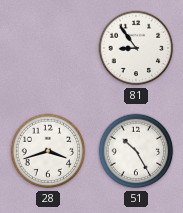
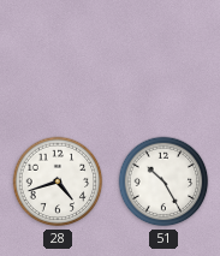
81: 8:54 -> none
28: 3:42 -> 4:42
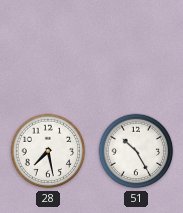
28: 4:42 -> 7:28
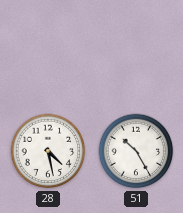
28: 7:28 -> 4:28
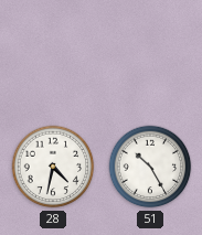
28: 4:28 -> 4:32
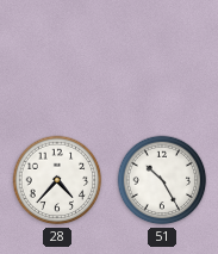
28: 4:32 -> 4:37
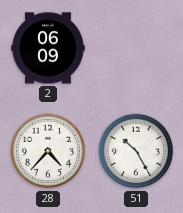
2: none -> 06:09
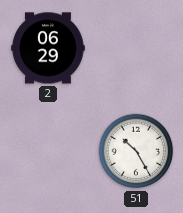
2: 06:09 -> 06:29
28: 4:37 -> none
